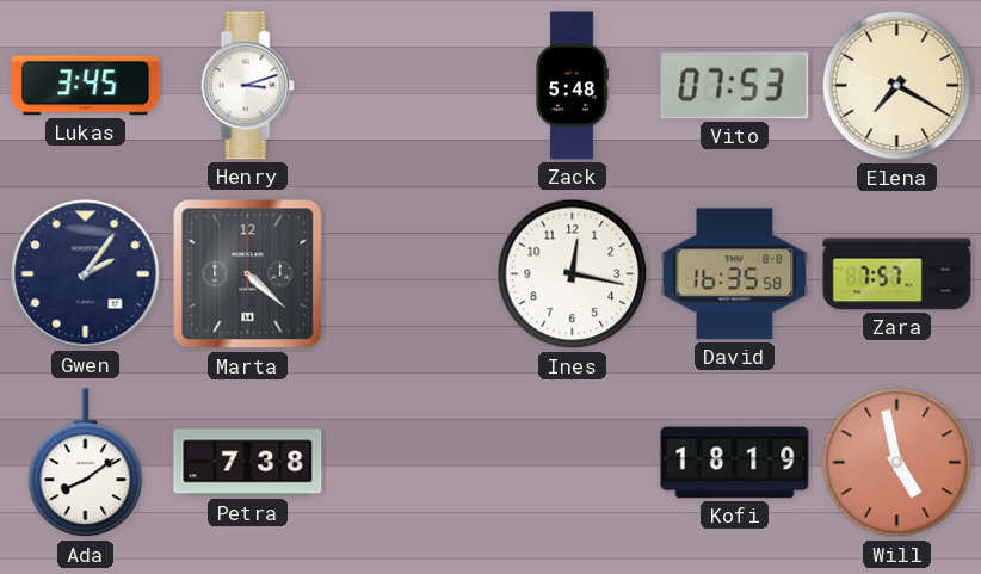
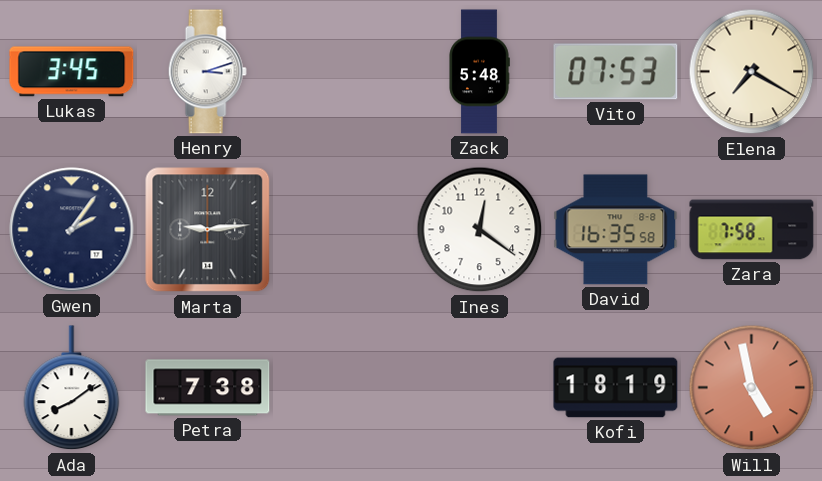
Marta: 4:22 -> 9:14
Ines: 12:17 -> 12:21
Zara: 7:57 -> 7:58
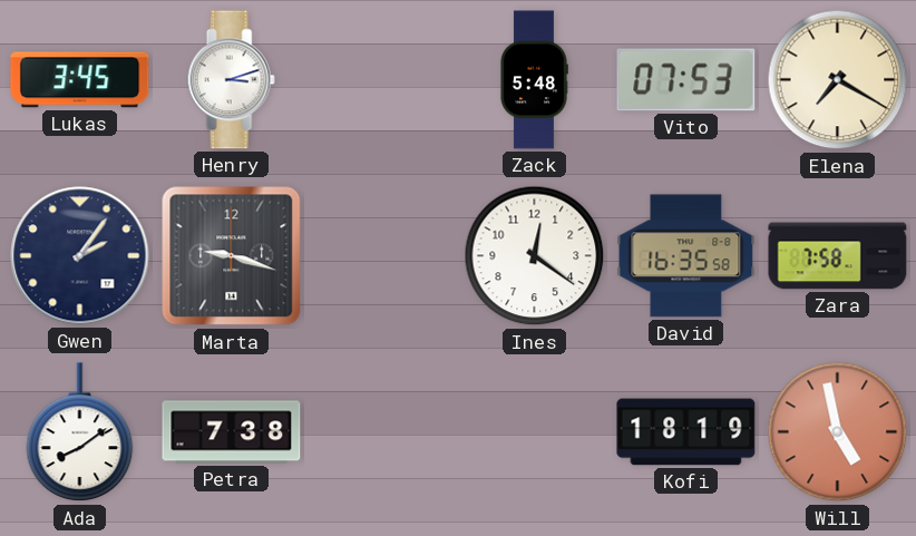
Marta: 9:14 -> 9:18
